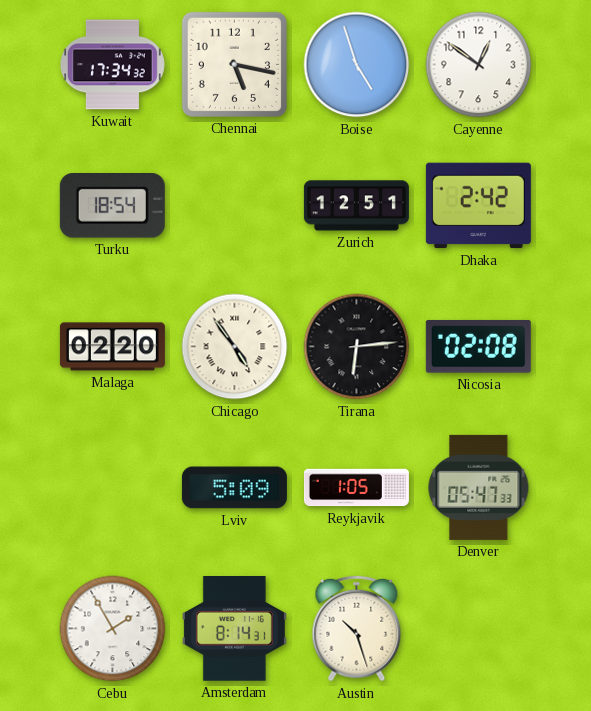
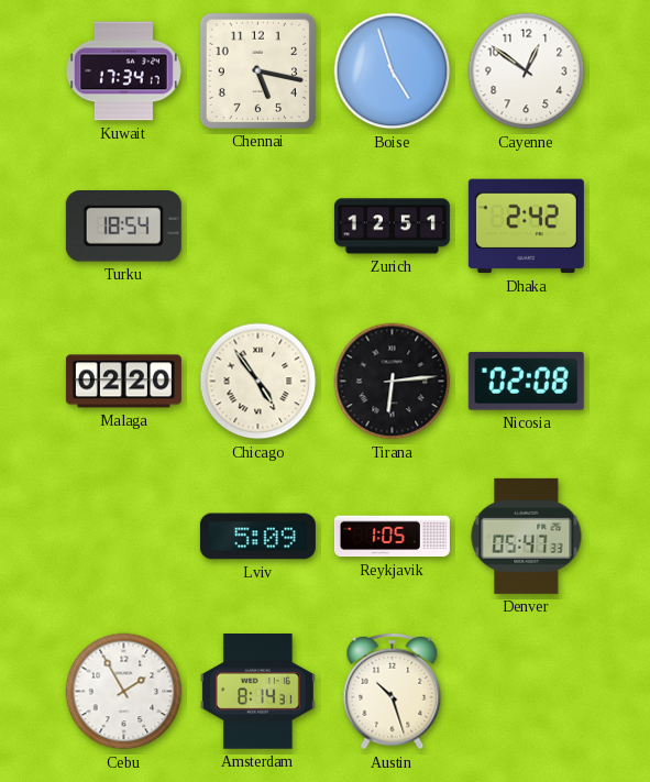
Kuwait: 17:34:32 -> 17:34:17
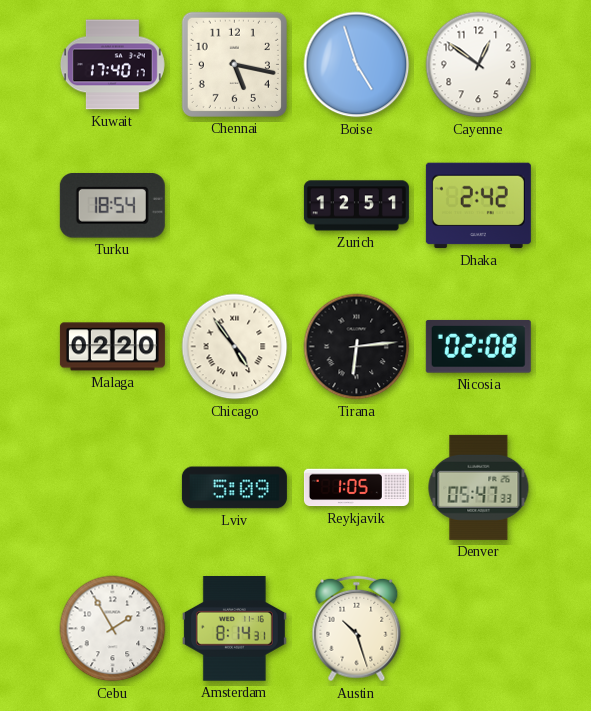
Kuwait: 17:34 -> 17:40
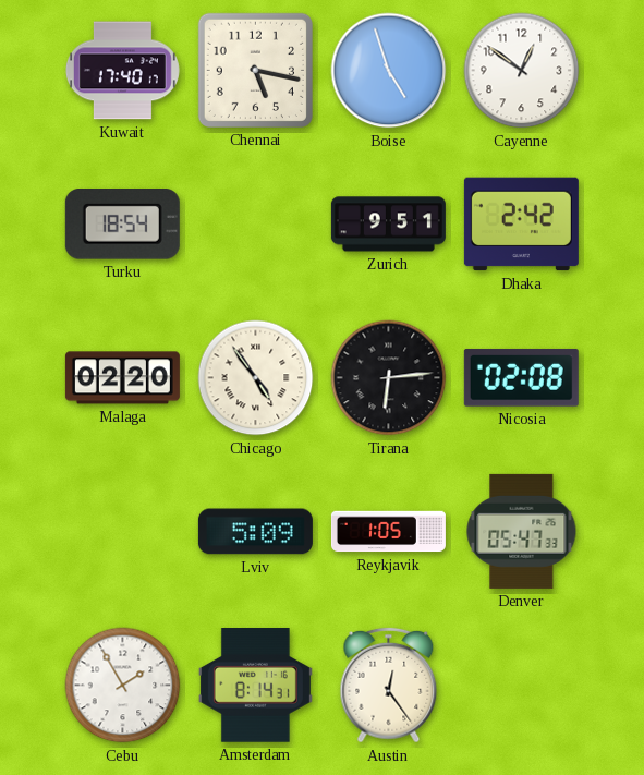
Zurich: 12:51 -> 9:51
Austin: 10:27 -> 12:24
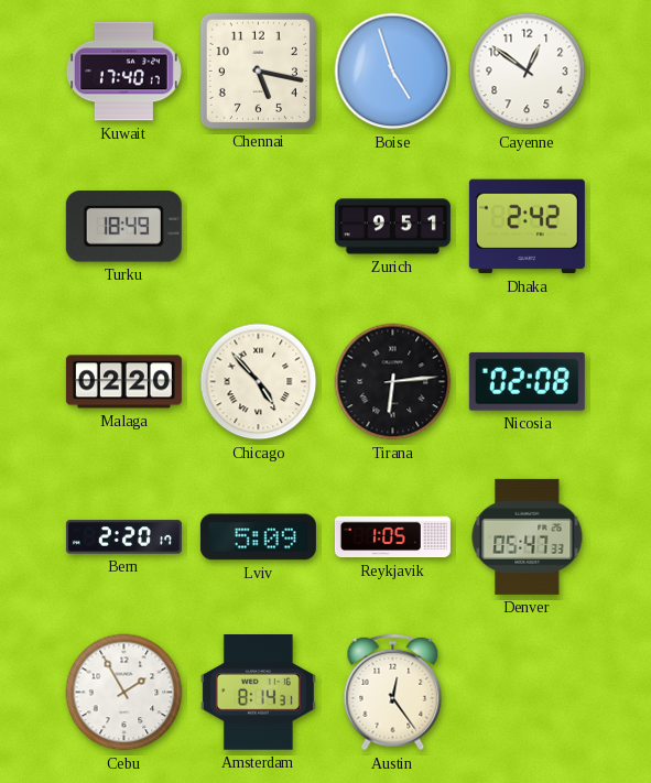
Turku: 18:54 -> 18:49
Chicago: 4:54 -> 4:53
Bern: none -> 2:20
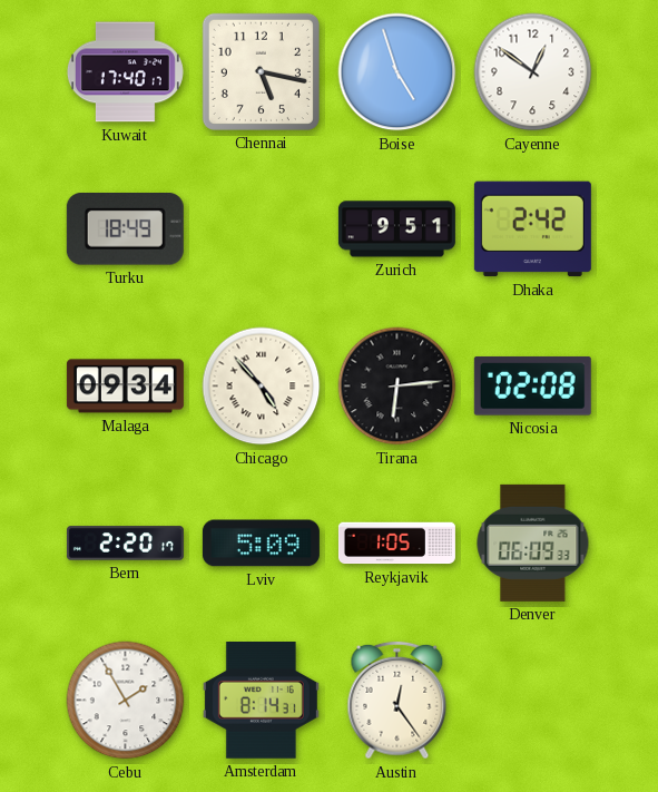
Malaga: 02:20 -> 09:34
Denver: 05:47 -> 06:09
